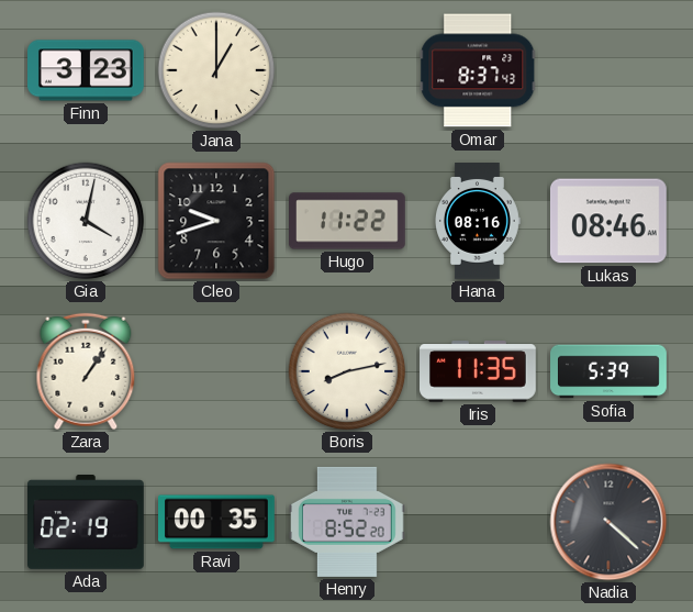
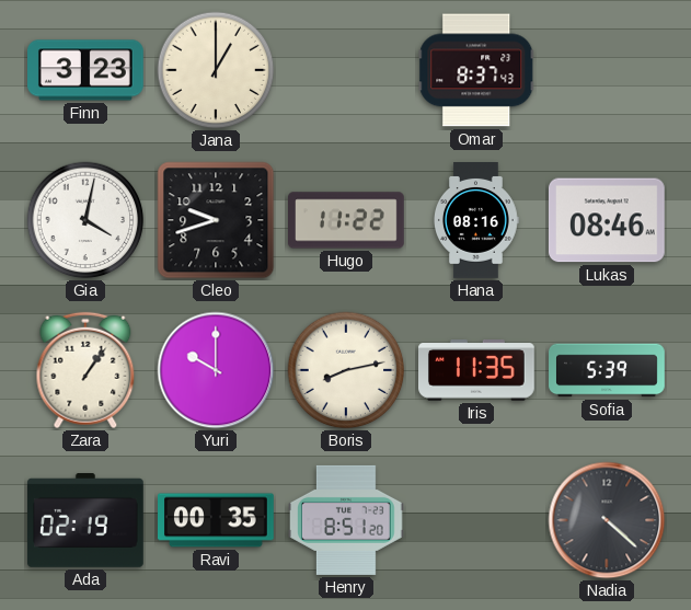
Yuri: none -> 10:00
Henry: 8:52 -> 8:51
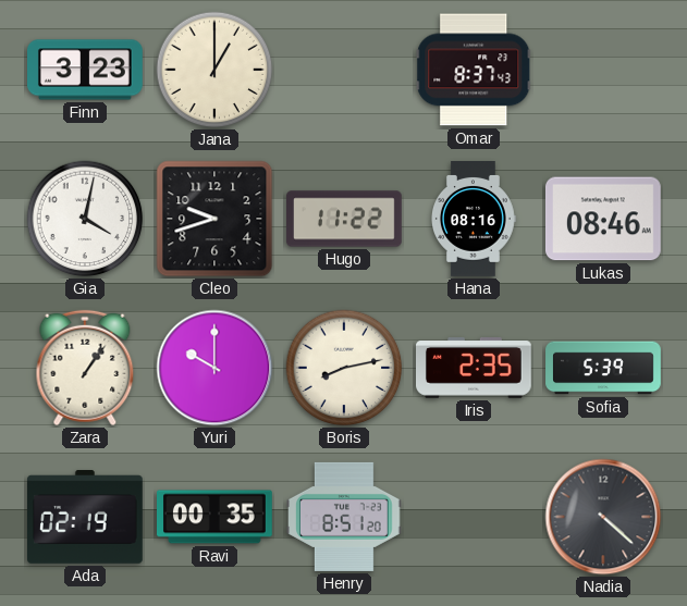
Iris: 11:35 -> 2:35
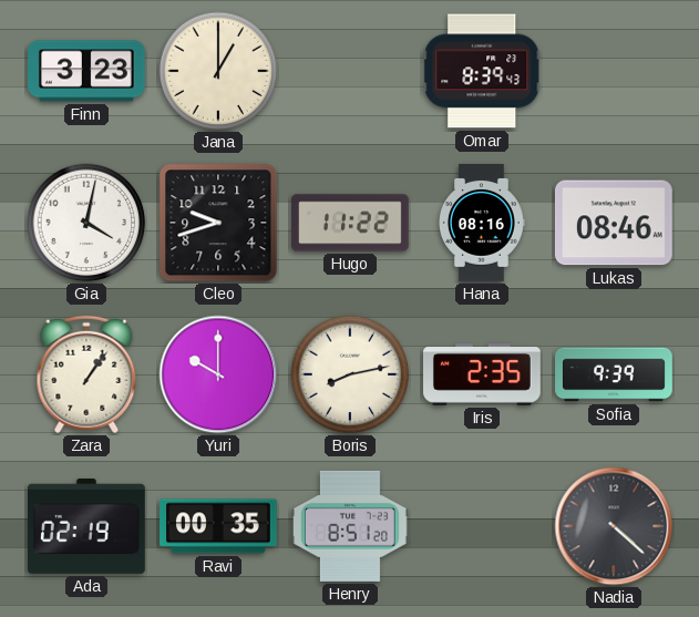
Omar: 8:37 -> 8:39
Sofia: 5:39 -> 9:39
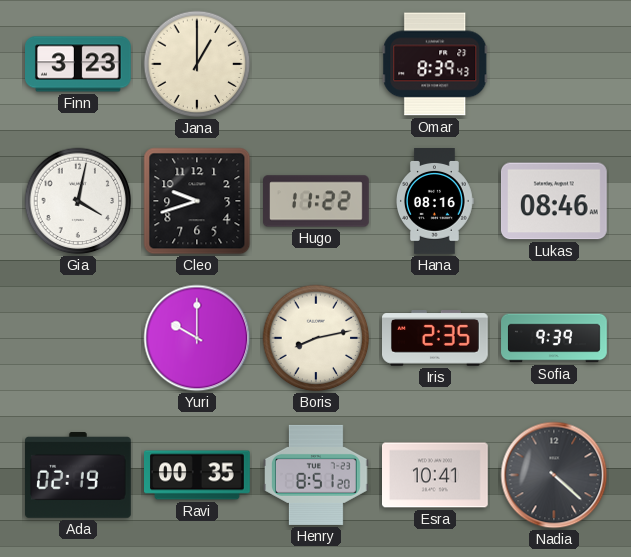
Zara: 1:06 -> none
Esra: none -> 10:41
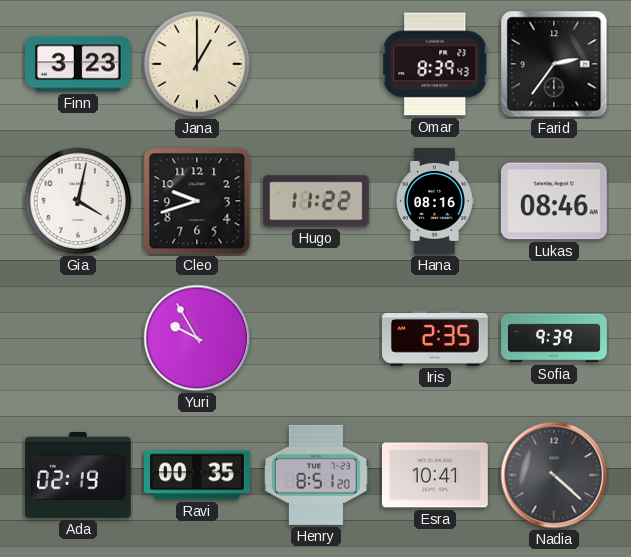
Farid: none -> 2:36
Yuri: 10:00 -> 9:55
Boris: 8:13 -> none
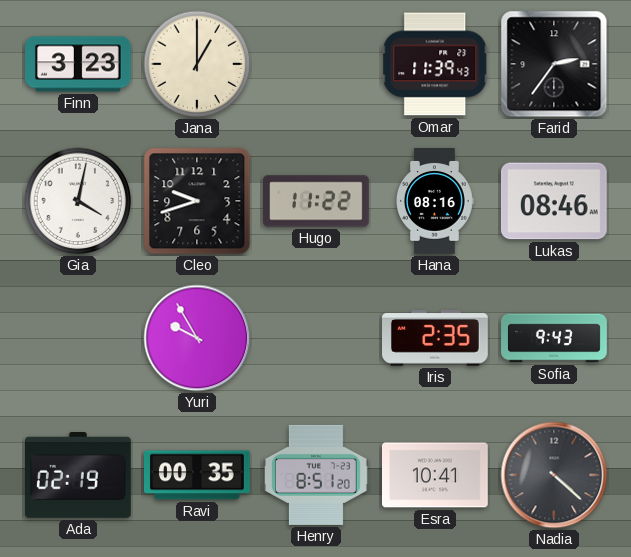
Omar: 8:39 -> 11:39
Sofia: 9:39 -> 9:43
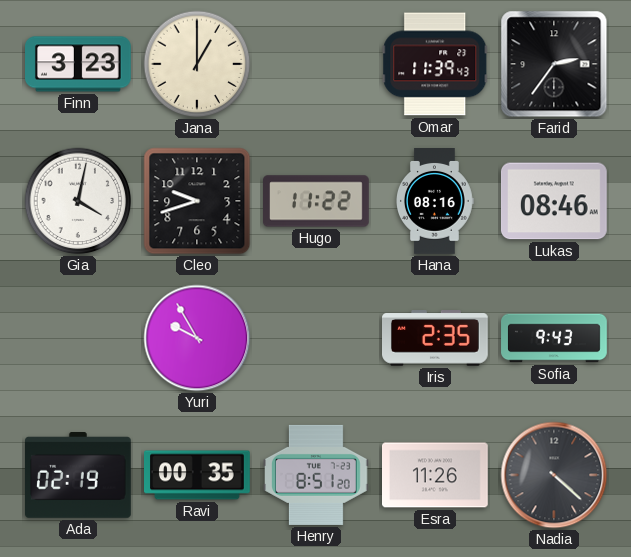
Esra: 10:41 -> 11:26
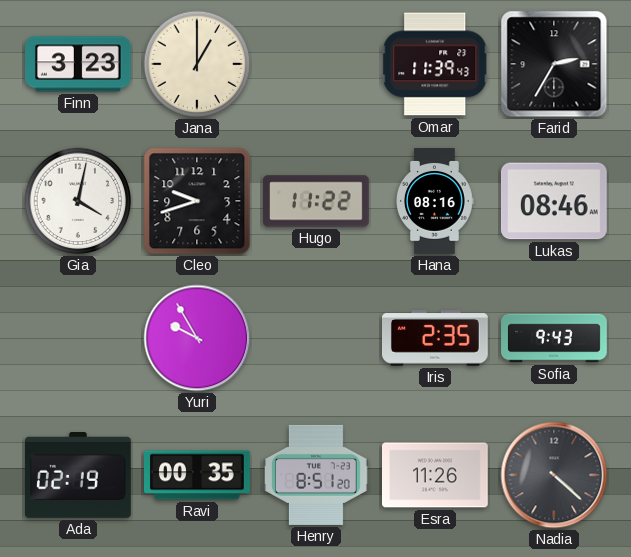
Farid: 2:36 -> 2:35
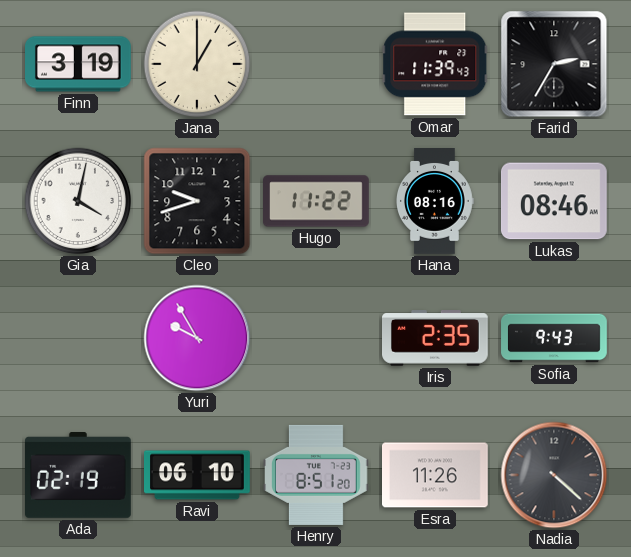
Finn: 3:23 -> 3:19
Ravi: 00:35 -> 06:10
